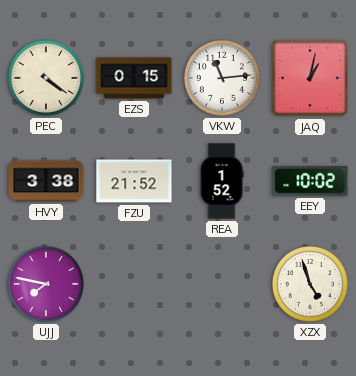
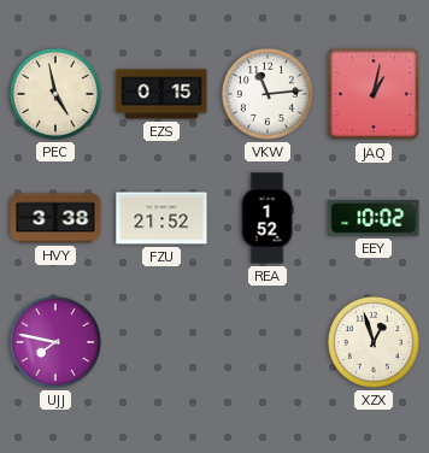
PEC: 4:21 -> 4:58
XZX: 4:57 -> 12:57
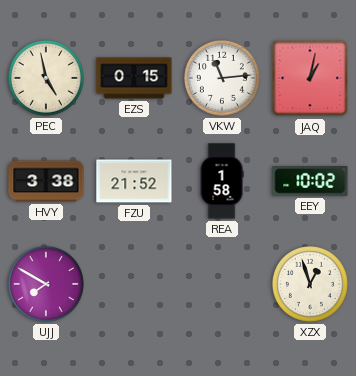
REA: 1:52 -> 1:58
UJJ: 7:47 -> 7:50
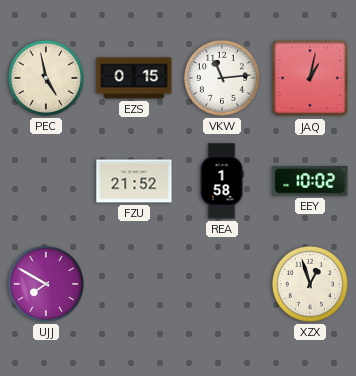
HVY: 3:38 -> none
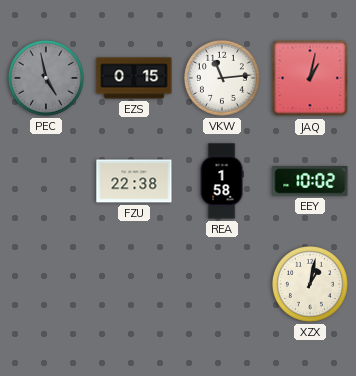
PEC dial: cream -> grey
FZU: 21:52 -> 22:38
UJJ: 7:50 -> none
XZX: 12:57 -> 1:02
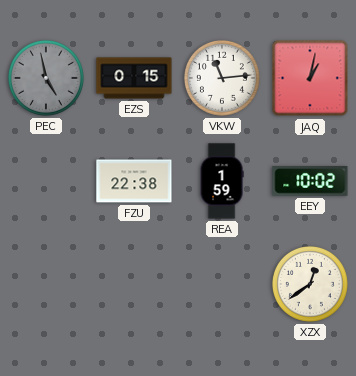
REA: 1:58 -> 1:59
XZX: 1:02 -> 12:39
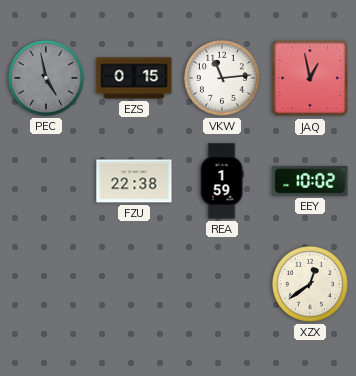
JAQ: 1:02 -> 12:58
